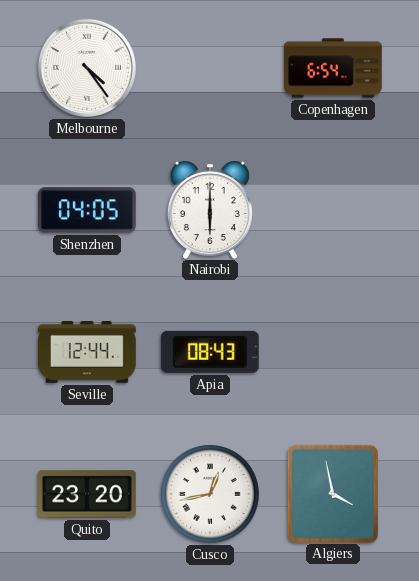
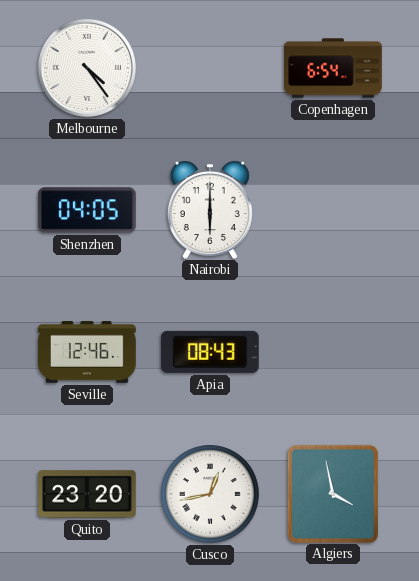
Seville: 12:44 -> 12:46
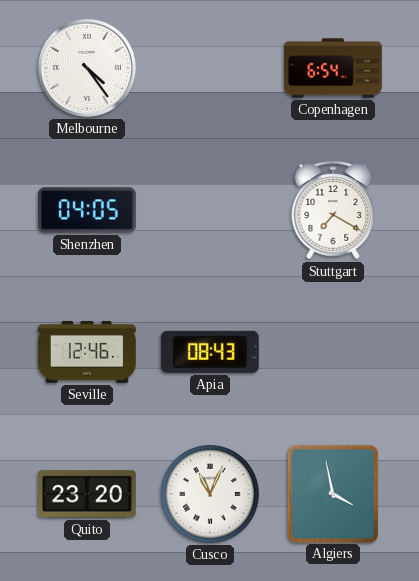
Nairobi: 6:00 -> none
Stuttgart: none -> 7:20
Cusco: 12:43 -> 11:04
